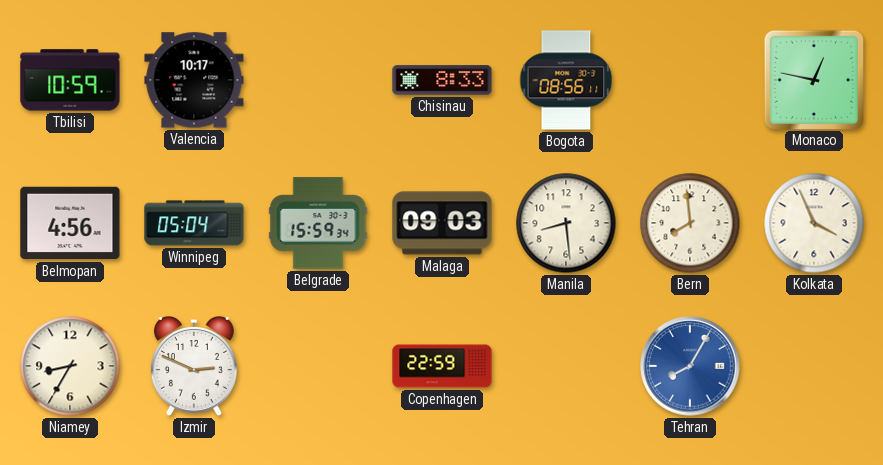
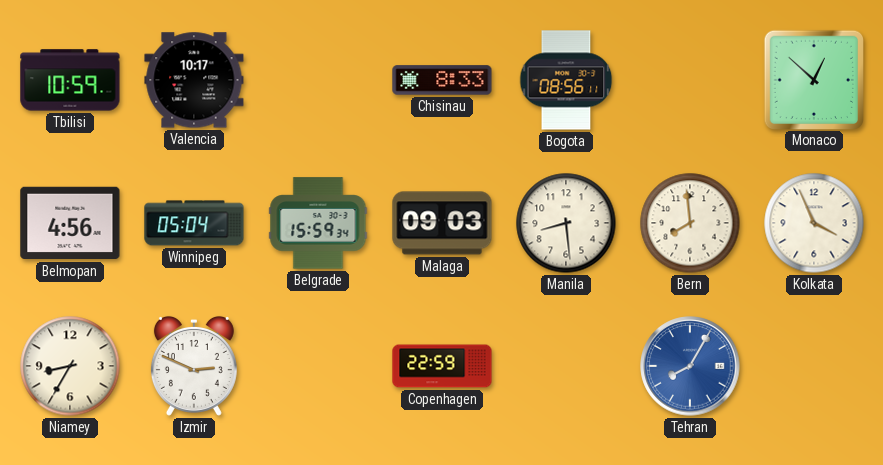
Monaco: 12:47 -> 12:52
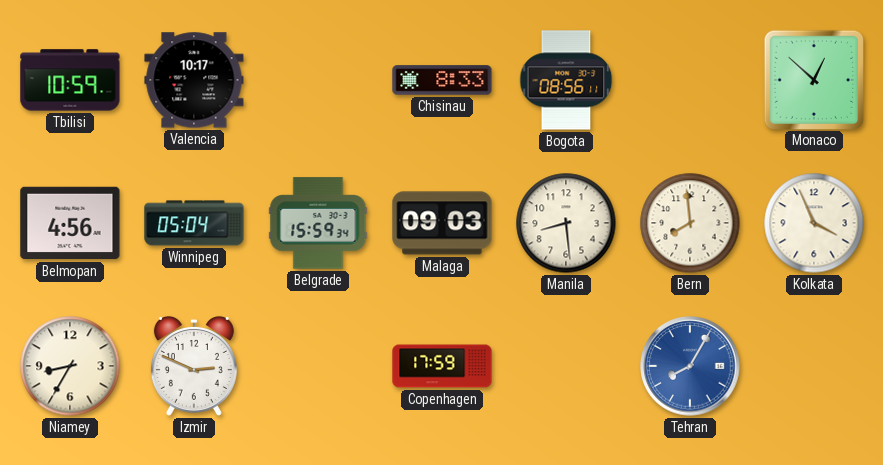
Copenhagen: 22:59 -> 17:59
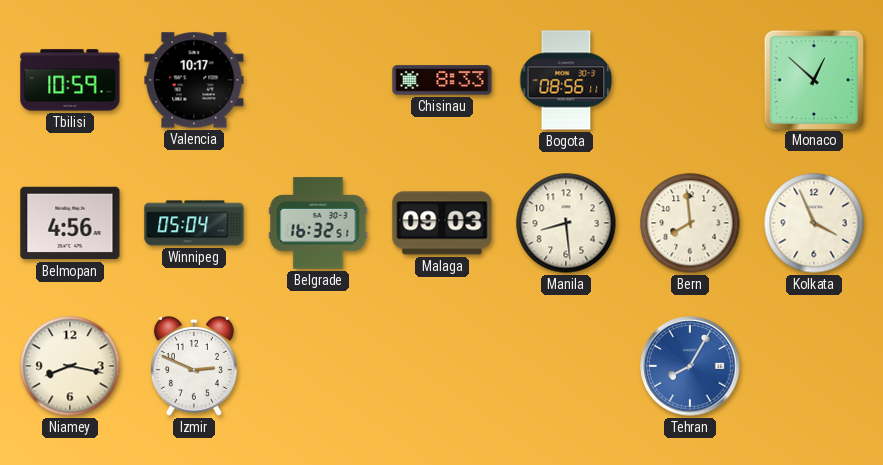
Belgrade: 15:59 -> 16:32
Niamey: 8:35 -> 8:17
Copenhagen: 17:59 -> none
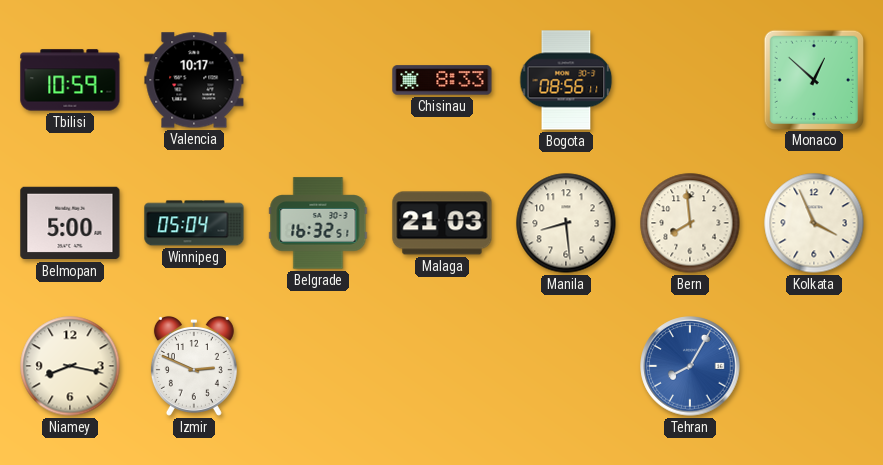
Belmopan: 4:56 -> 5:00
Malaga: 09:03 -> 21:03
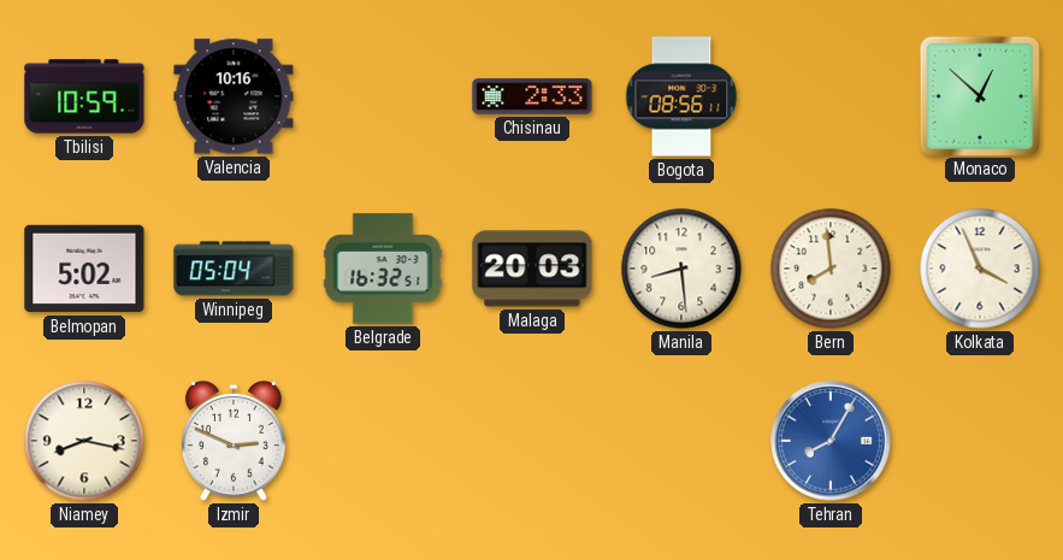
Valencia: 10:17 -> 10:16
Chisinau: 8:33 -> 2:33
Belmopan: 5:00 -> 5:02
Malaga: 21:03 -> 20:03
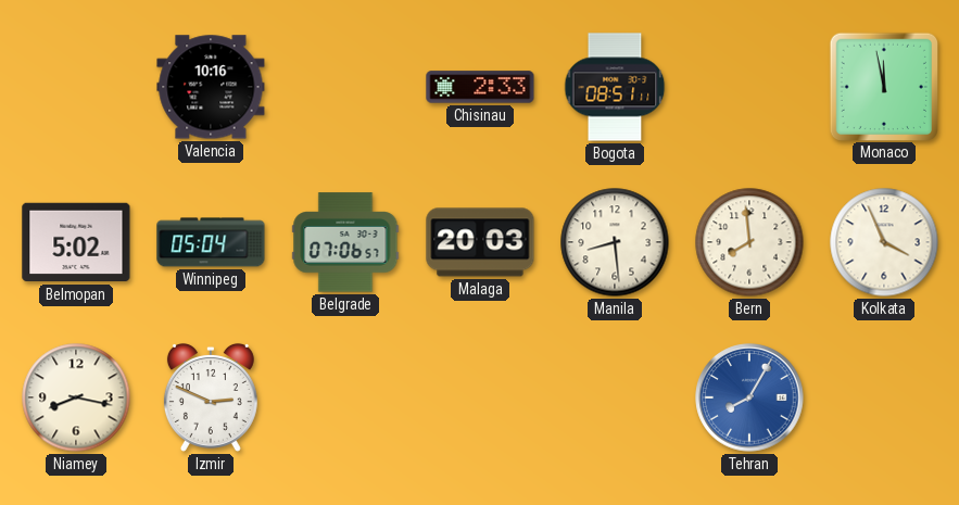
Tbilisi: 10:59 -> none
Bogota: 08:56 -> 08:51
Monaco: 12:52 -> 11:58
Belgrade: 16:32 -> 07:06
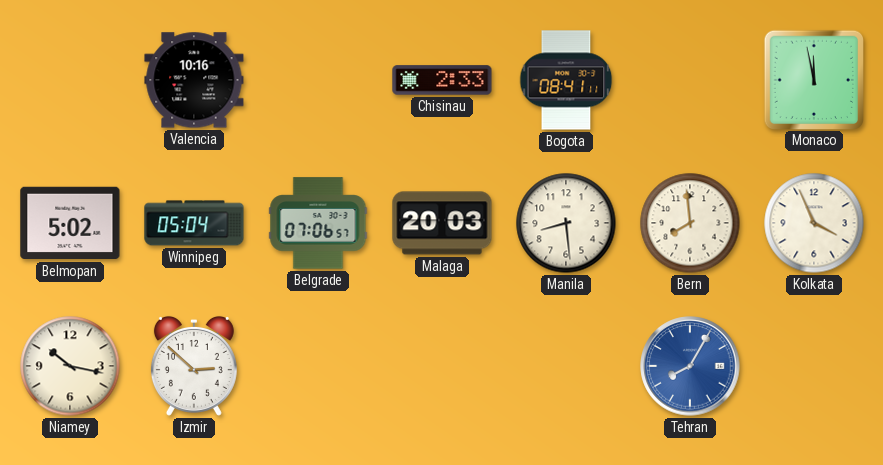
Bogota: 08:51 -> 08:41
Niamey: 8:17 -> 10:17
Izmir: 2:49 -> 2:52
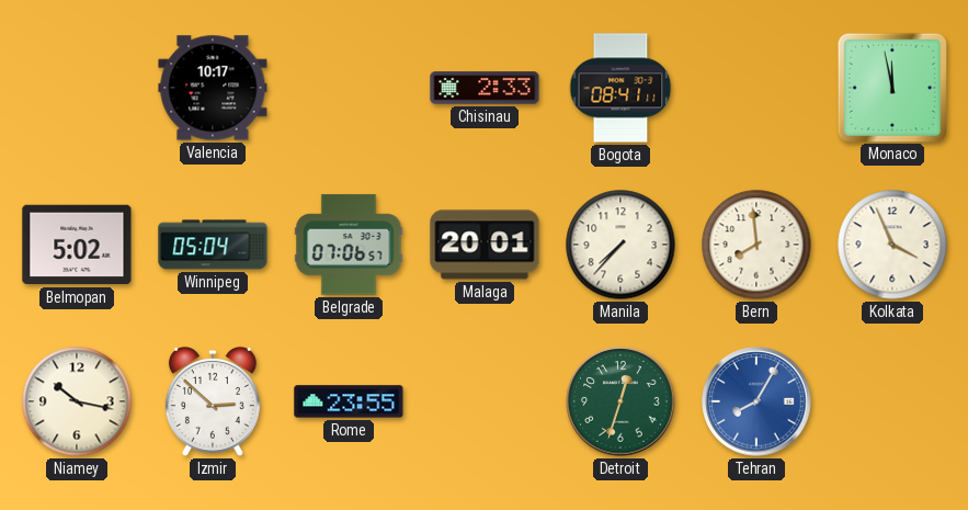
Valencia: 10:16 -> 10:17
Malaga: 20:03 -> 20:01
Manila: 8:29 -> 7:37
Rome: none -> 23:55
Detroit: none -> 12:33
